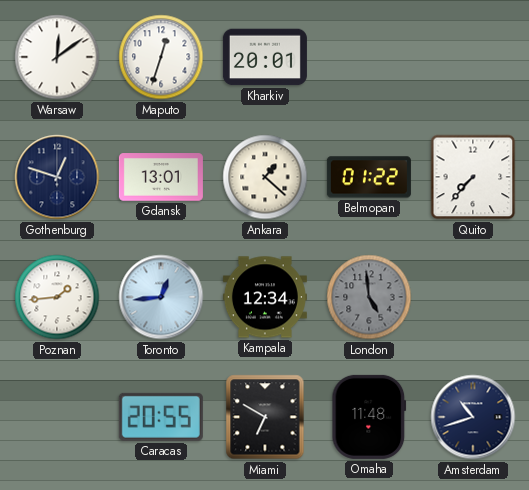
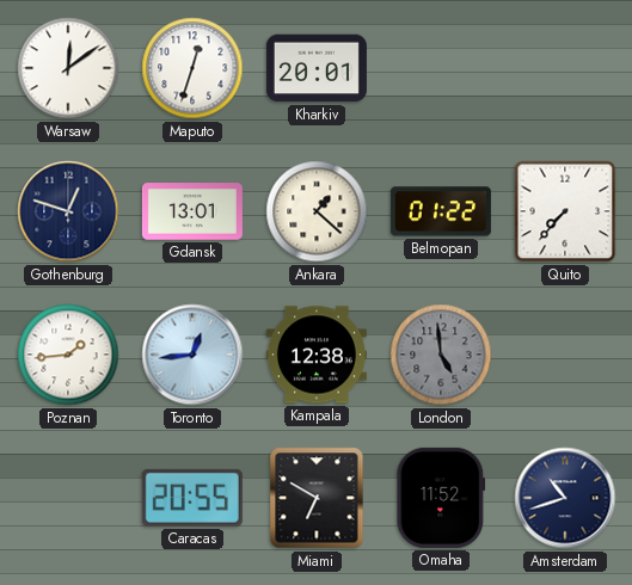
Kampala: 12:34 -> 12:38
Omaha: 11:48 -> 11:52
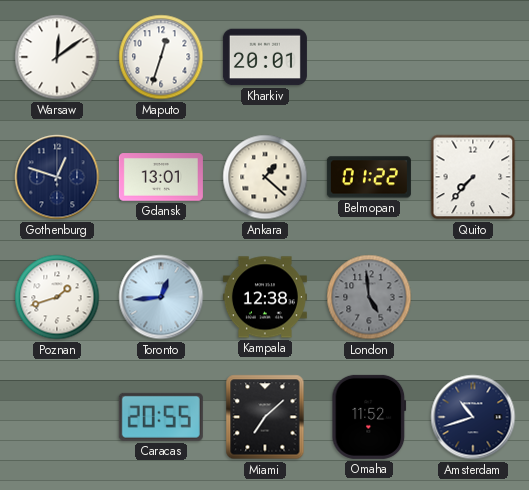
Poznan: 1:44 -> 1:42
Miami: 6:50 -> 7:08
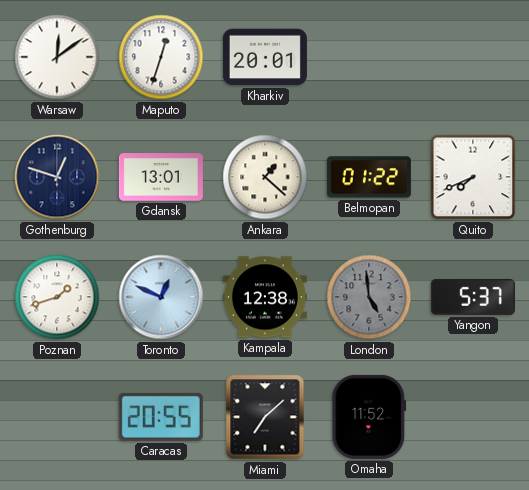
Quito: 7:37 -> 7:41
Toronto: 12:44 -> 12:49
Yangon: none -> 5:37
Amsterdam: 10:42 -> none
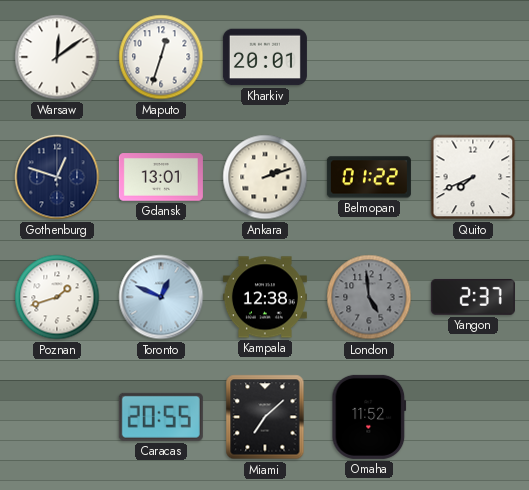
Ankara: 1:22 -> 2:12
Yangon: 5:37 -> 2:37
